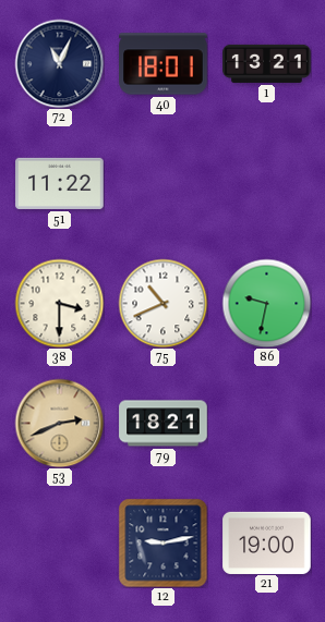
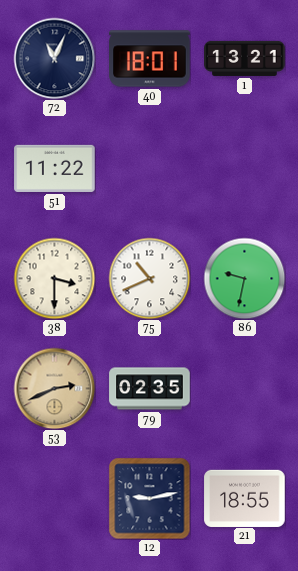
79: 18:21 -> 02:35
21: 19:00 -> 18:55
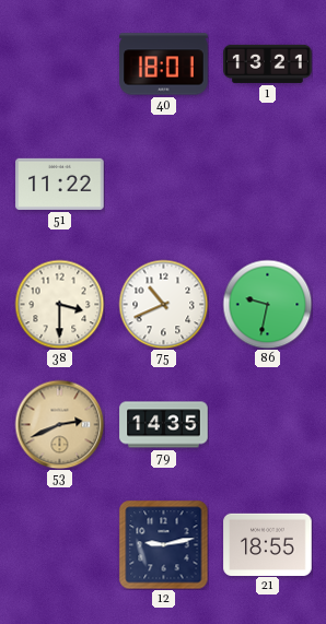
72: 11:04 -> none
79: 02:35 -> 14:35
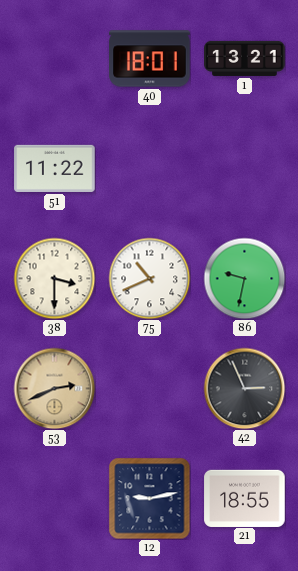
79: 14:35 -> none
42: none -> 2:56
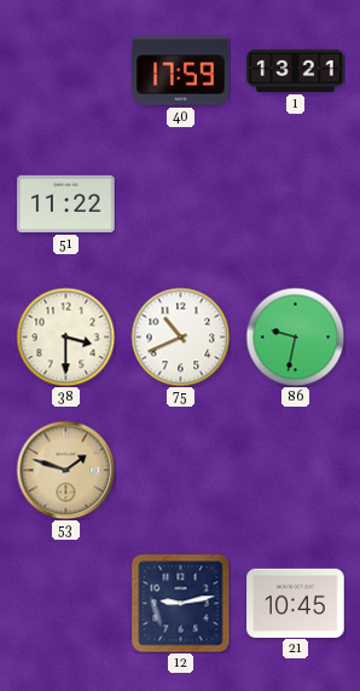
40: 18:01 -> 17:59
53: 2:41 -> 1:48
42: 2:56 -> none
21: 18:55 -> 10:45
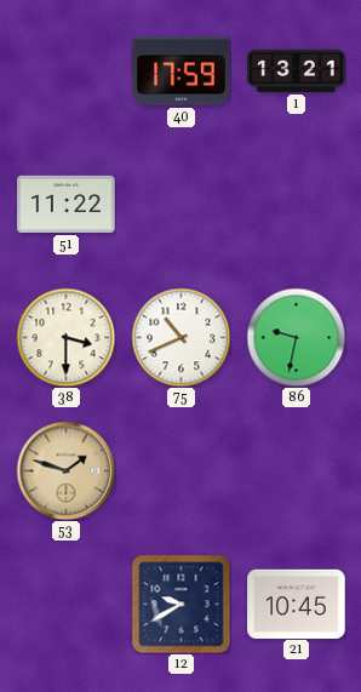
12: 9:13 -> 9:40
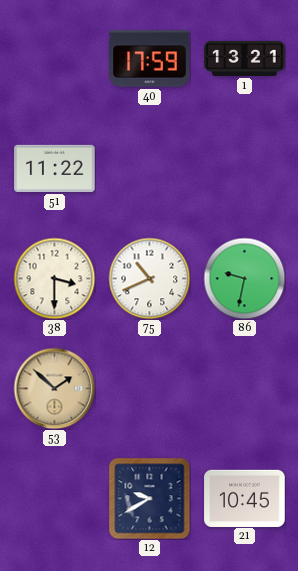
53: 1:48 -> 1:52
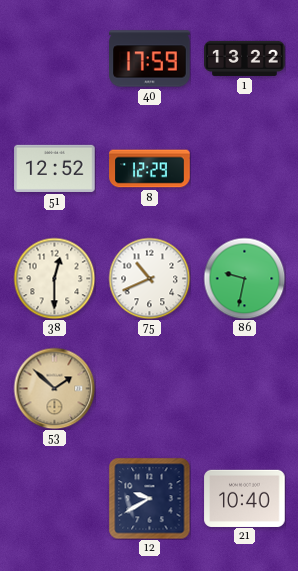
1: 13:21 -> 13:22
51: 11:22 -> 12:52
8: none -> 12:29
38: 3:30 -> 12:30
21: 10:45 -> 10:40
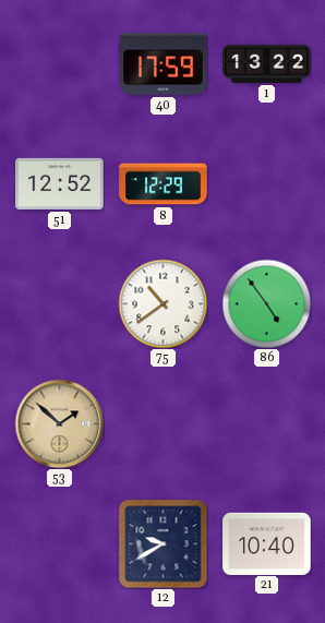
38: 12:30 -> none
75: 10:41 -> 10:39
86: 9:32 -> 4:54
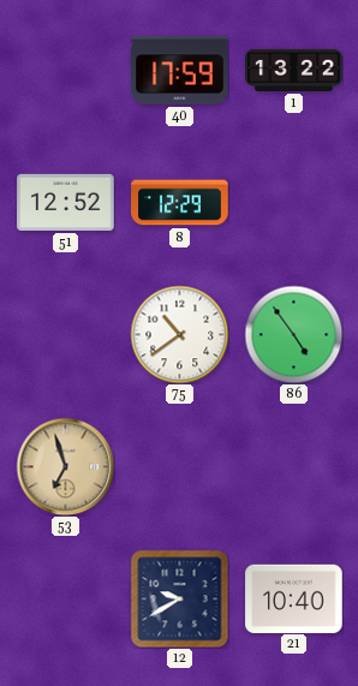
53: 1:52 -> 6:57
